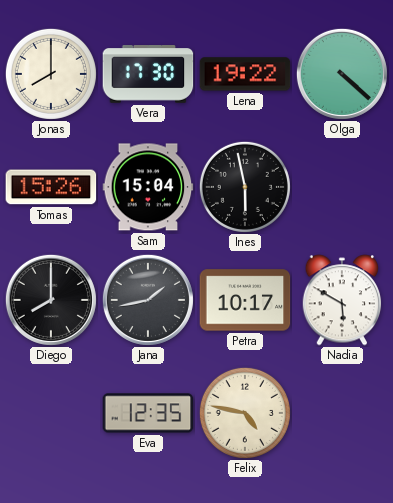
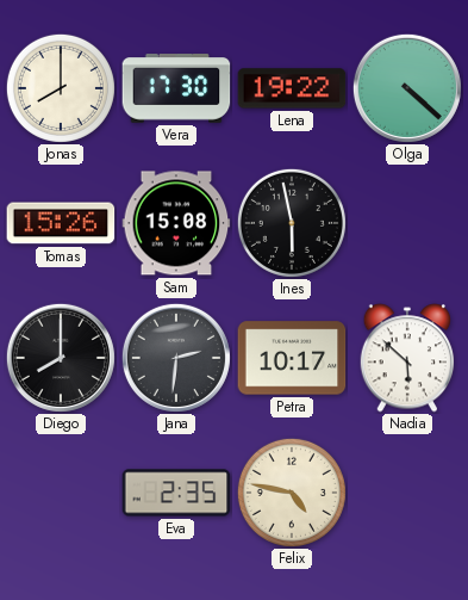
Sam: 15:04 -> 15:08
Jana: 1:43 -> 2:31
Nadia: 5:50 -> 5:52
Eva: 12:35 -> 2:35
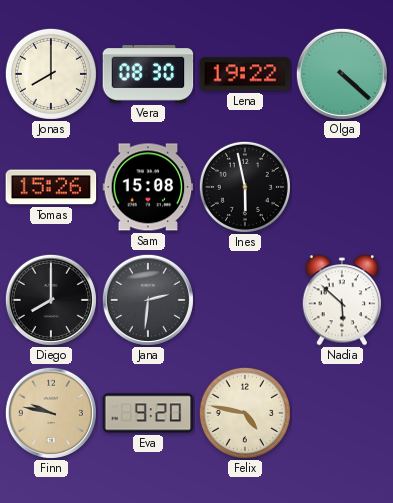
Vera: 17:30 -> 08:30
Petra: 10:17 -> none
Finn: none -> 9:47
Eva: 2:35 -> 9:20
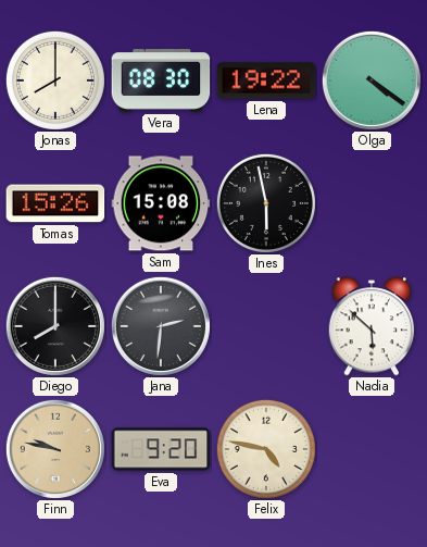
Olga: 4:22 -> 4:21
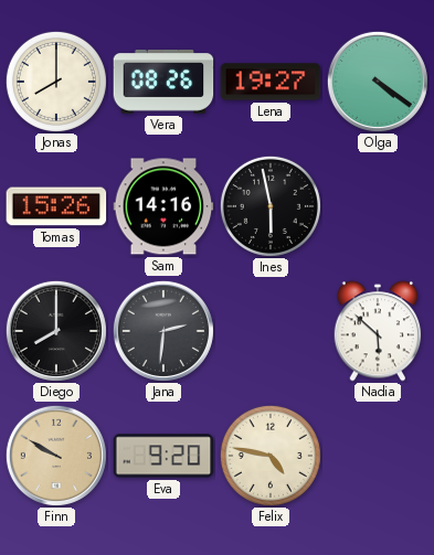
Vera: 08:30 -> 08:26
Lena: 19:22 -> 19:27
Sam: 15:08 -> 14:16
Finn: 9:47 -> 9:50
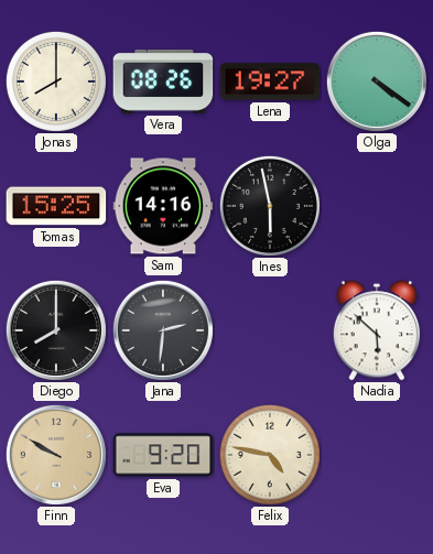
Tomas: 15:26 -> 15:25
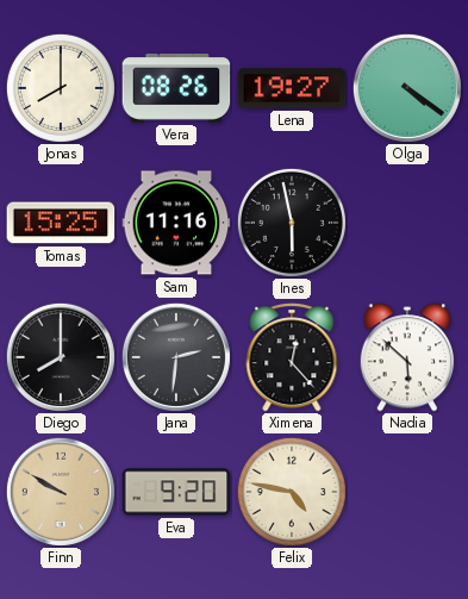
Sam: 14:16 -> 11:16
Ximena: none -> 12:23
